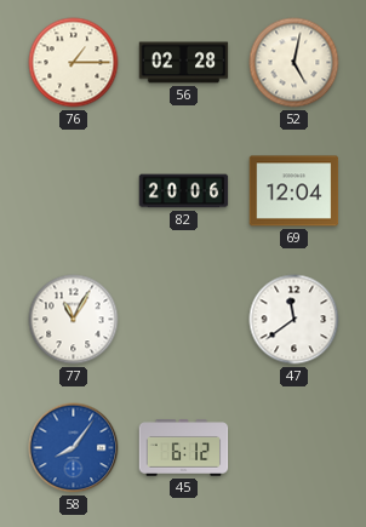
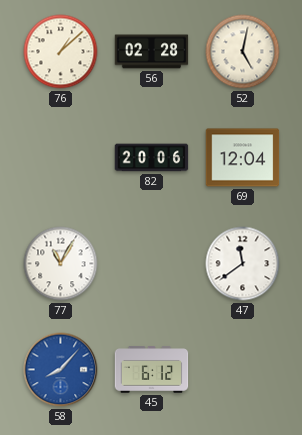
76: 1:15 -> 1:08
58: 8:06 -> 8:07
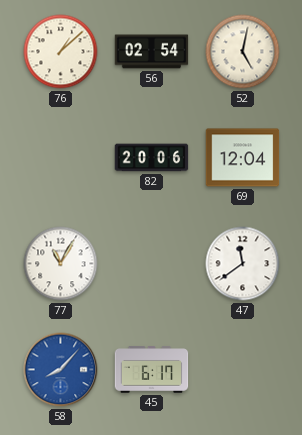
56: 02:28 -> 02:54
45: 6:12 -> 6:17
